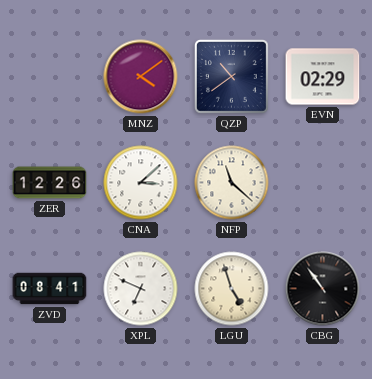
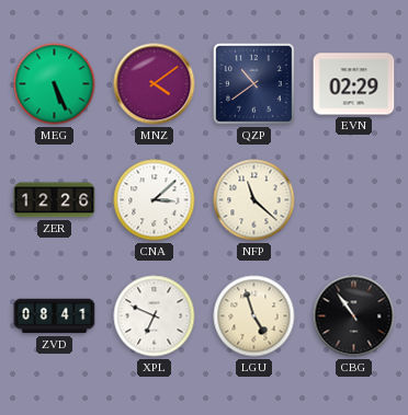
MEG: none -> 5:26
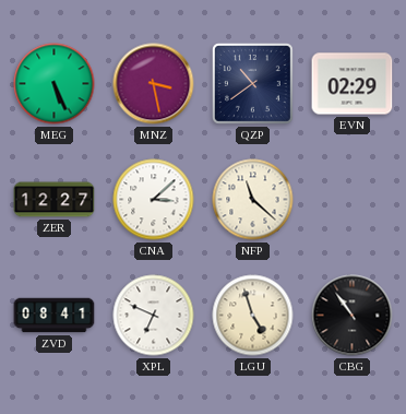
MNZ: 4:09 -> 3:28
ZER: 12:26 -> 12:27
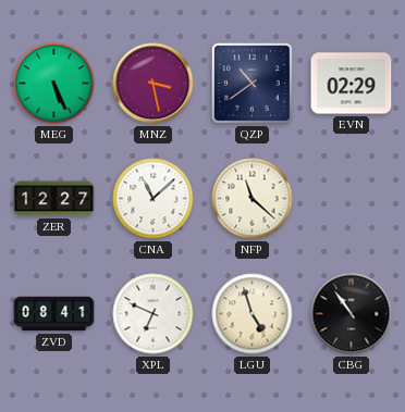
CNA: 3:08 -> 11:08
